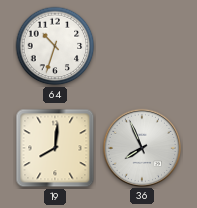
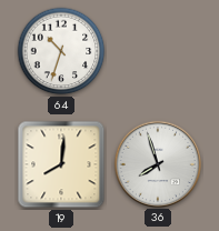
36: 7:56 -> 7:57
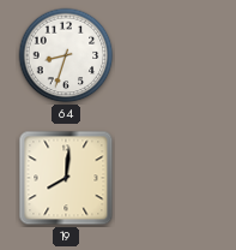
64: 10:33 -> 8:33
36: 7:57 -> none
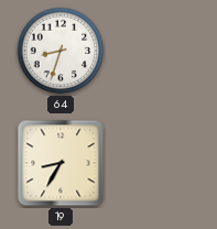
19: 8:01 -> 8:35
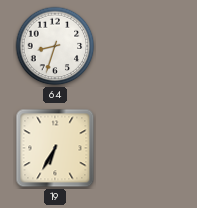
19: 8:35 -> 6:35
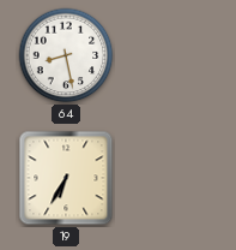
64: 8:33 -> 8:28
